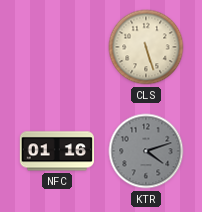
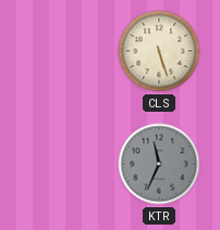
NFC: 01:16 -> none
KTR: 4:12 -> 11:34
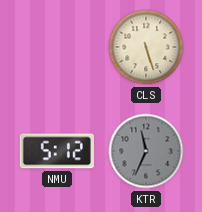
NMU: none -> 5:12
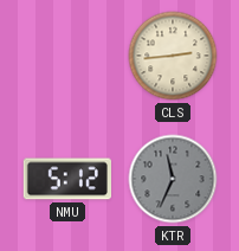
CLS: 5:27 -> 2:44
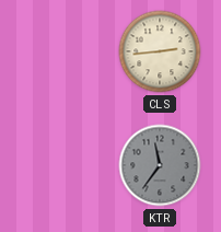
NMU: 5:12 -> none
KTR: 11:34 -> 11:36
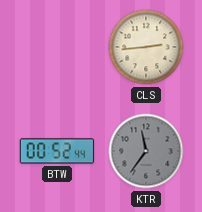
BTW: none -> 00:52
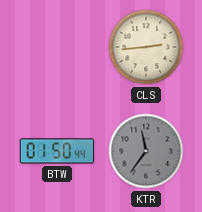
BTW: 00:52 -> 01:50
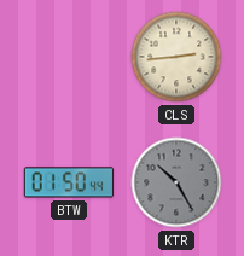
KTR: 11:36 -> 10:25
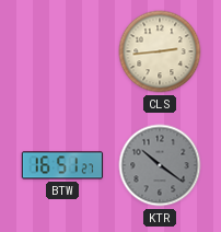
BTW: 01:50 -> 16:51
KTR: 10:25 -> 10:21
